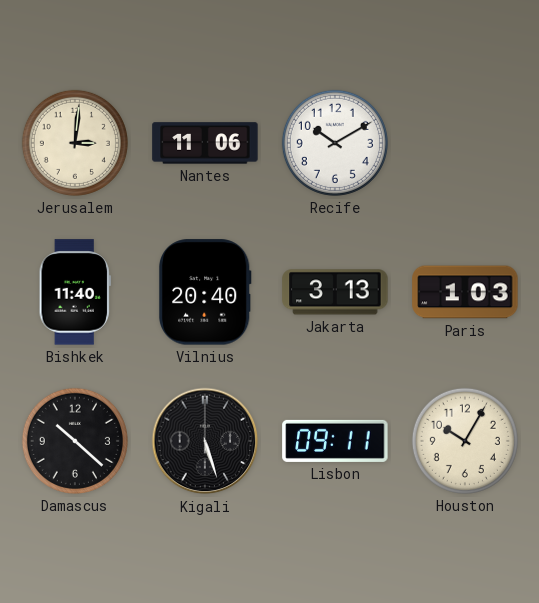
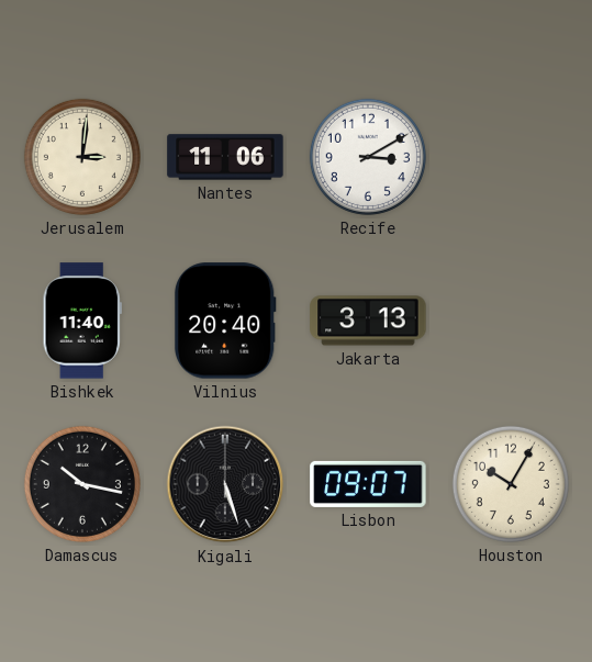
Recife: 10:10 -> 3:10
Paris: 1:03 -> none
Damascus: 10:22 -> 10:17
Lisbon: 09:11 -> 09:07
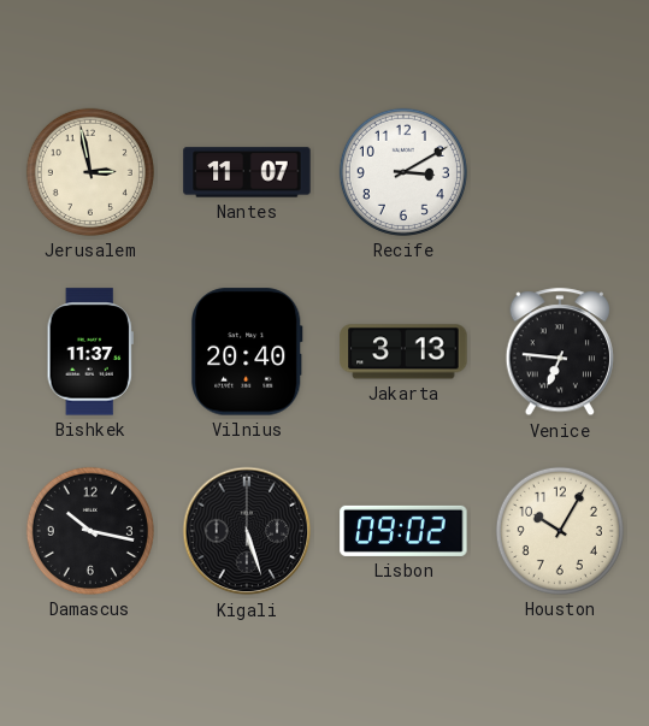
Jerusalem: 3:01 -> 2:58
Nantes: 11:06 -> 11:07
Bishkek: 11:40 -> 11:37
Venice: none -> 6:46
Lisbon: 09:07 -> 09:02
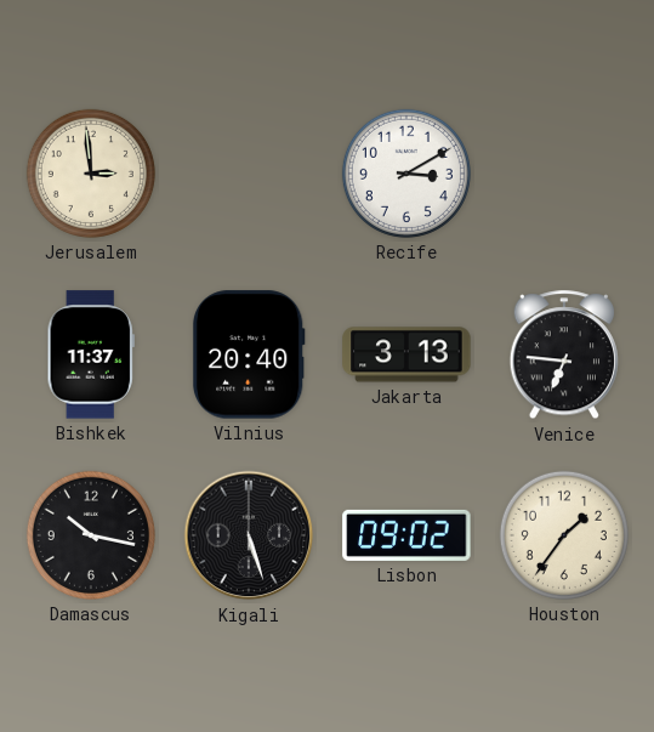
Jerusalem: 2:58 -> 2:59
Nantes: 11:07 -> none
Houston: 10:05 -> 1:36
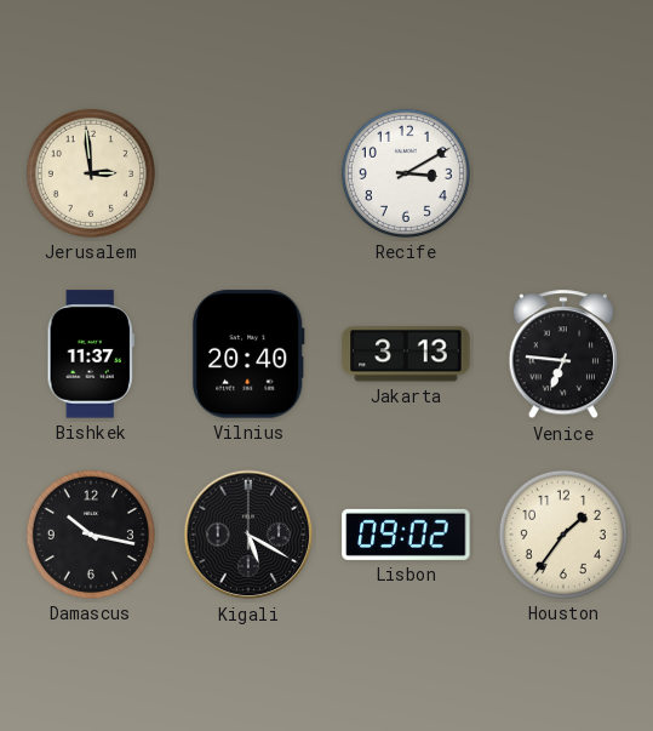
Kigali: 5:27 -> 5:20
